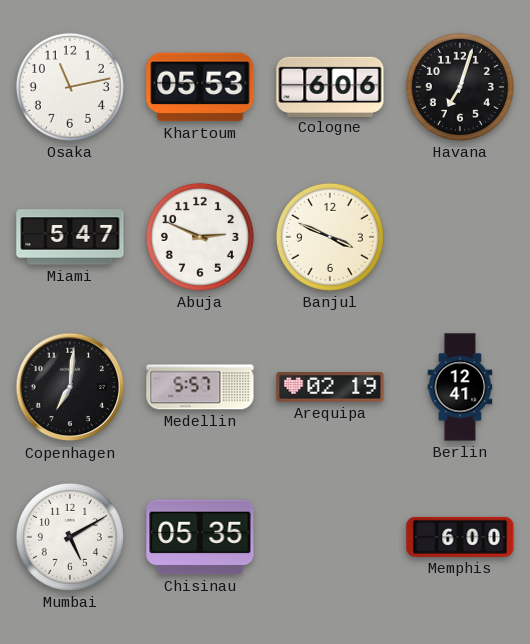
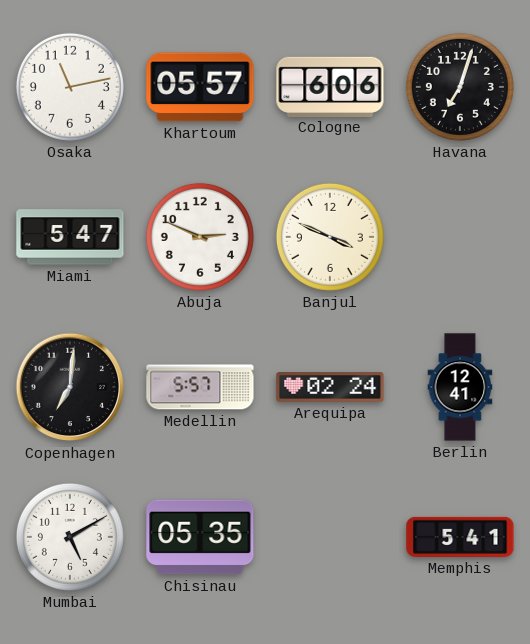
Khartoum: 05:53 -> 05:57
Arequipa: 02:19 -> 02:24
Memphis: 6:00 -> 5:41
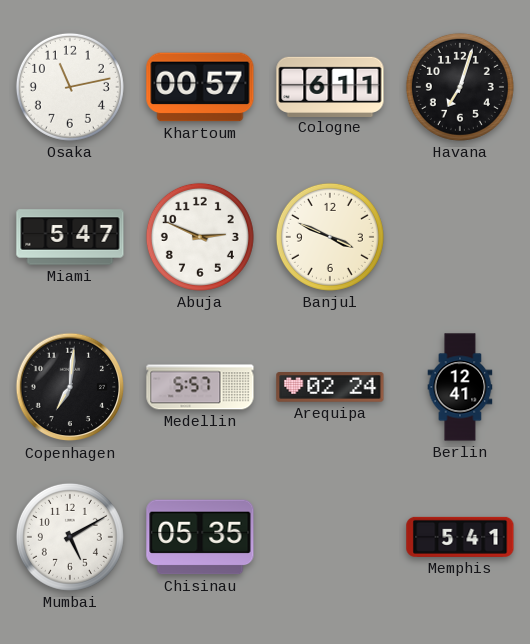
Khartoum: 05:57 -> 00:57
Cologne: 6:06 -> 6:11
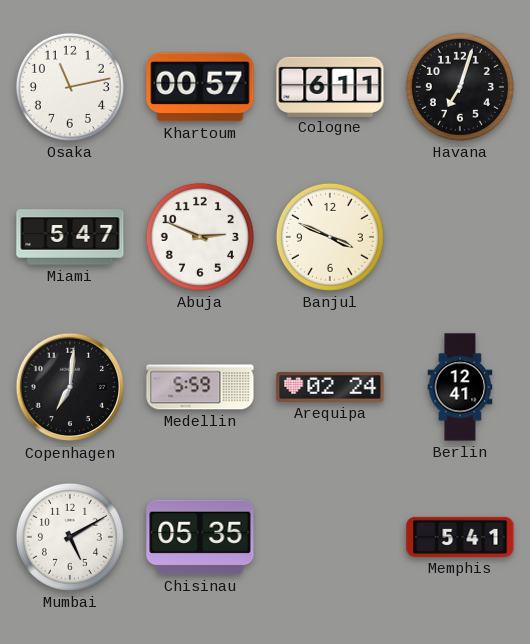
Medellin: 5:57 -> 5:59
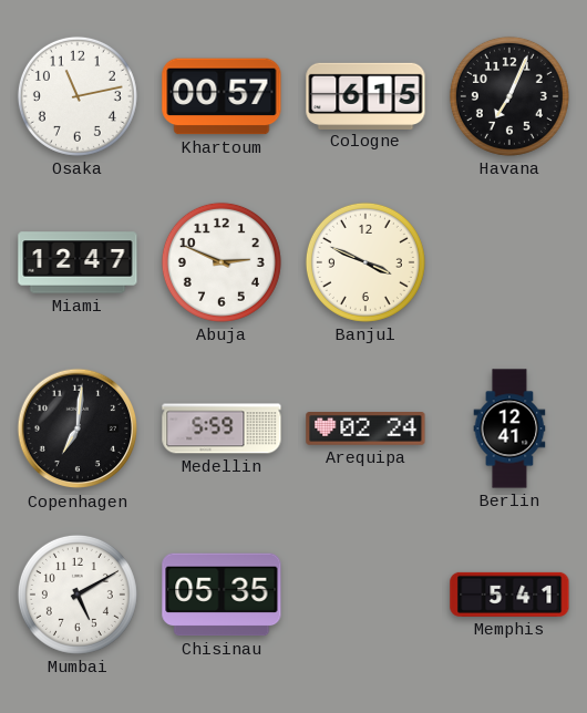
Cologne: 6:11 -> 6:15
Havana: 7:03 -> 7:04
Miami: 5:47 -> 12:47
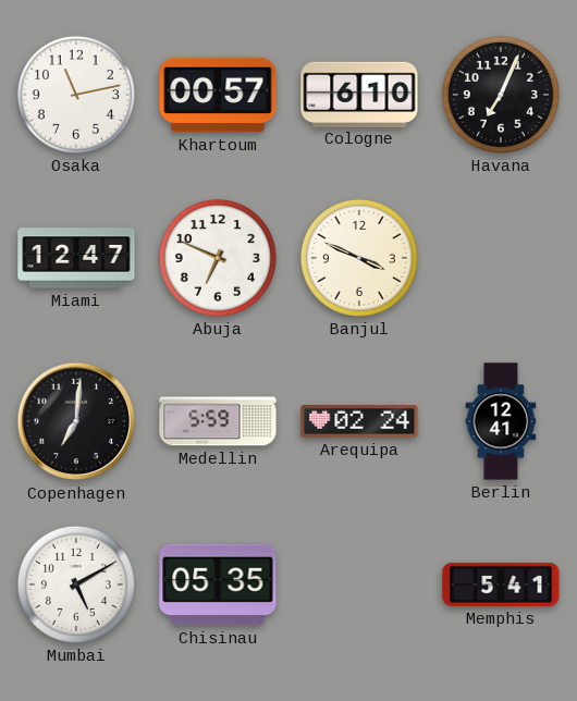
Cologne: 6:15 -> 6:10
Abuja: 2:49 -> 6:49
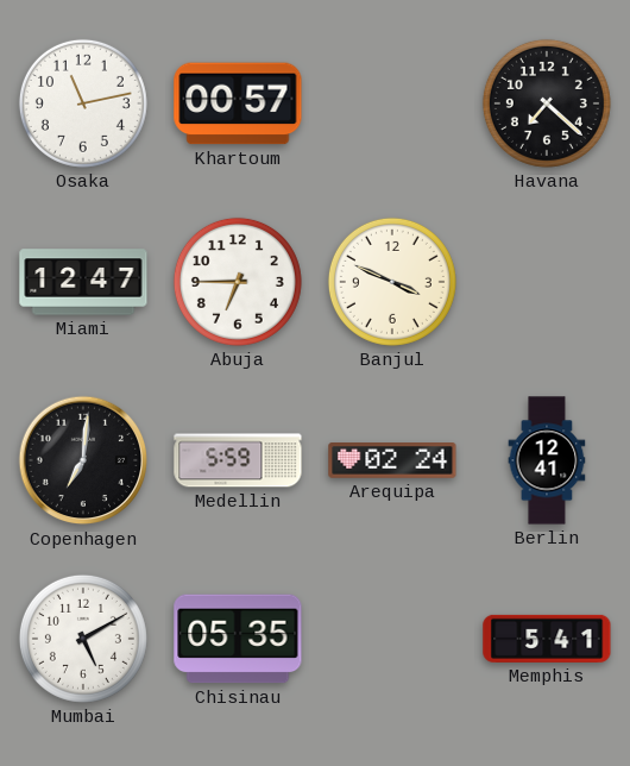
Cologne: 6:10 -> none
Havana: 7:04 -> 7:22
Abuja: 6:49 -> 6:45
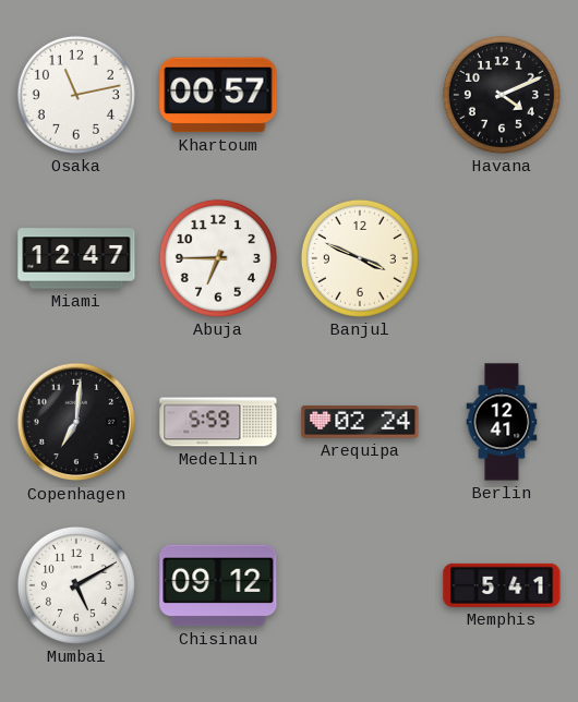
Havana: 7:22 -> 4:11
Chisinau: 05:35 -> 09:12
